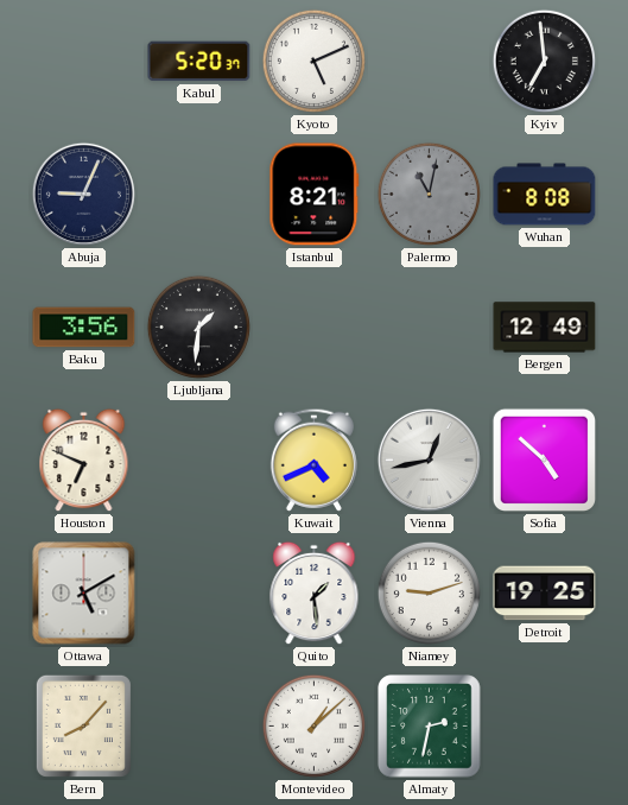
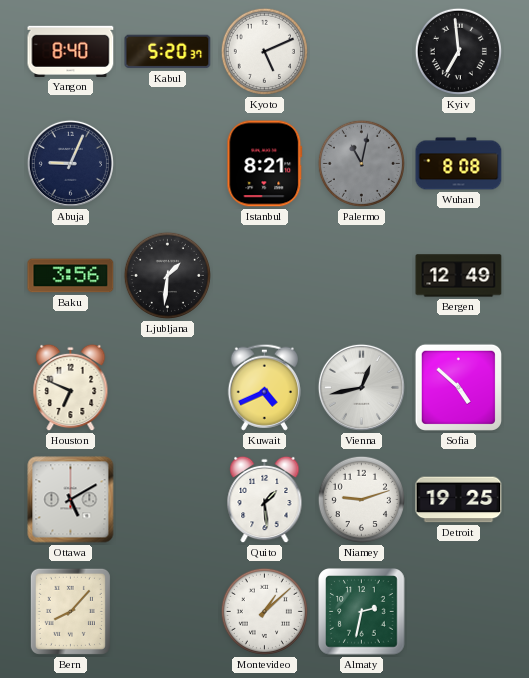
Yangon: none -> 8:40
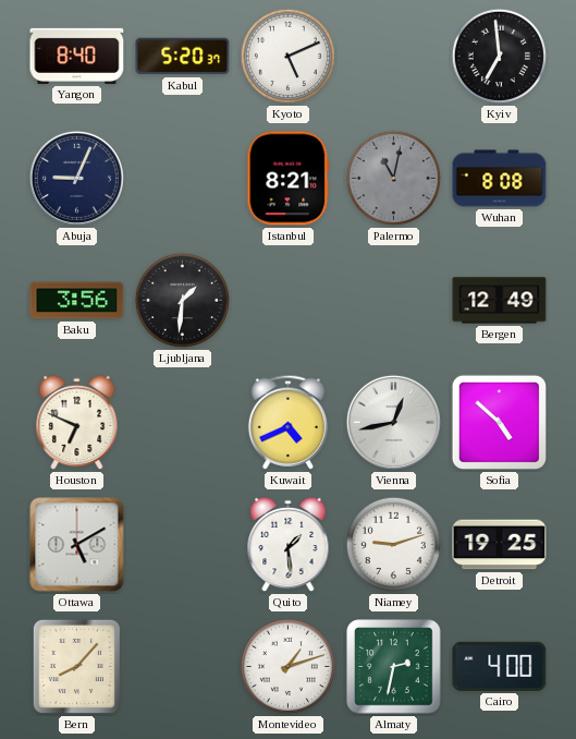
Montevideo: 1:08 -> 1:12
Cairo: none -> 4:00
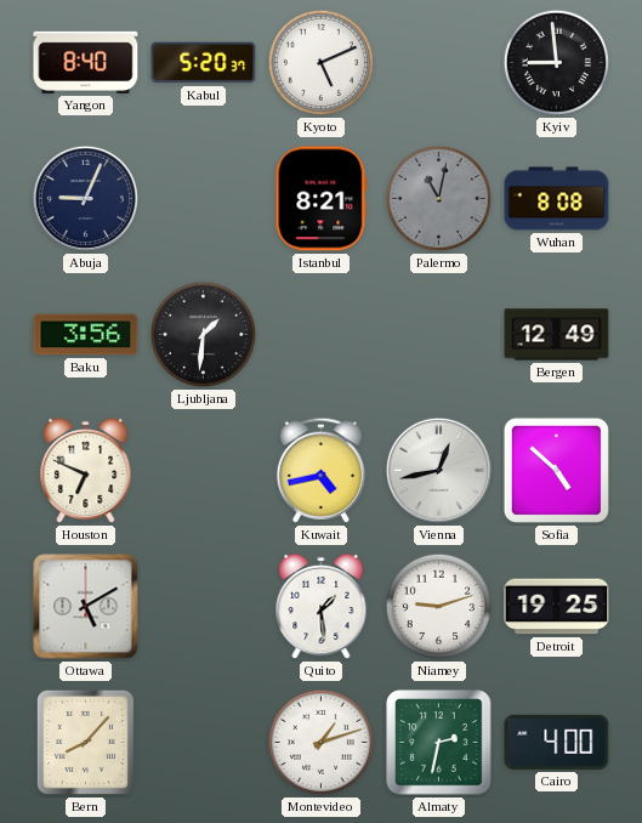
Kyiv: 6:59 -> 8:59
Kuwait: 4:41 -> 4:43
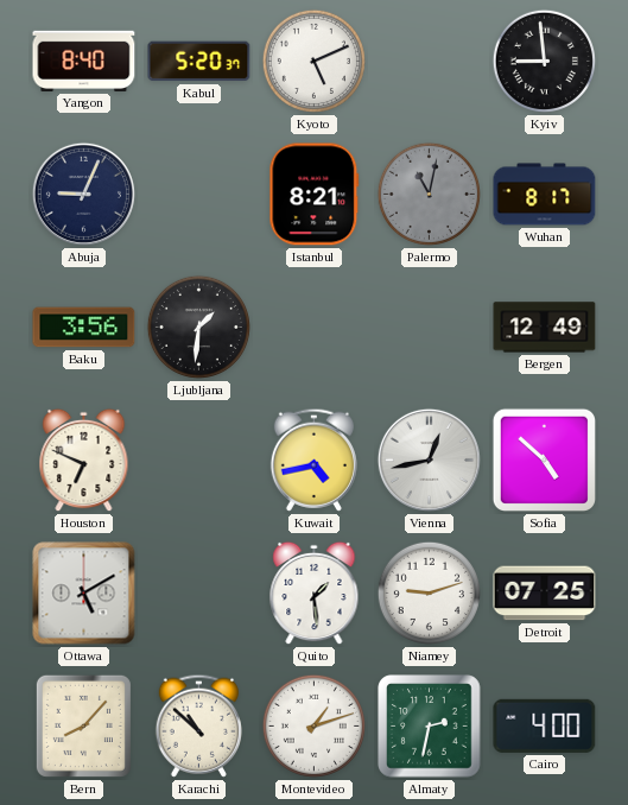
Wuhan: 8:08 -> 8:17
Detroit: 19:25 -> 07:25
Karachi: none -> 10:52
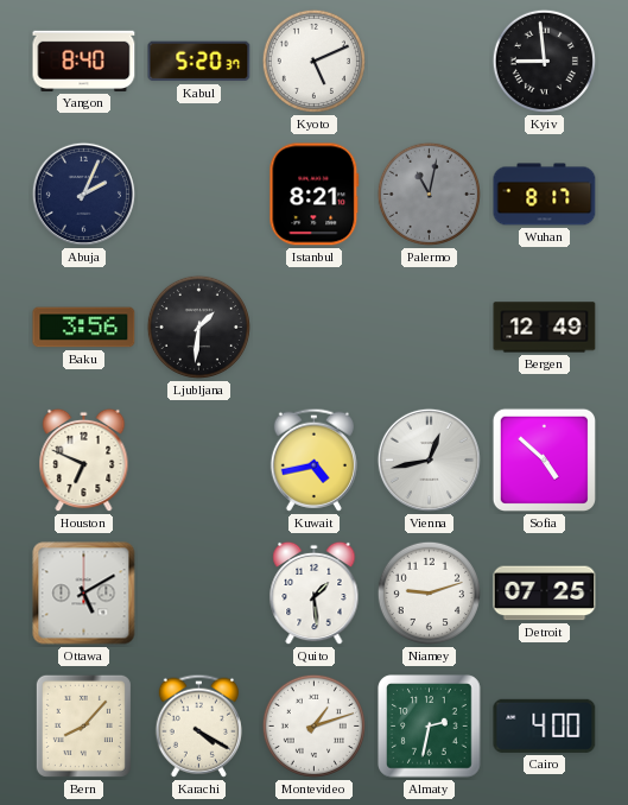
Abuja: 9:04 -> 2:04
Karachi: 10:52 -> 4:20
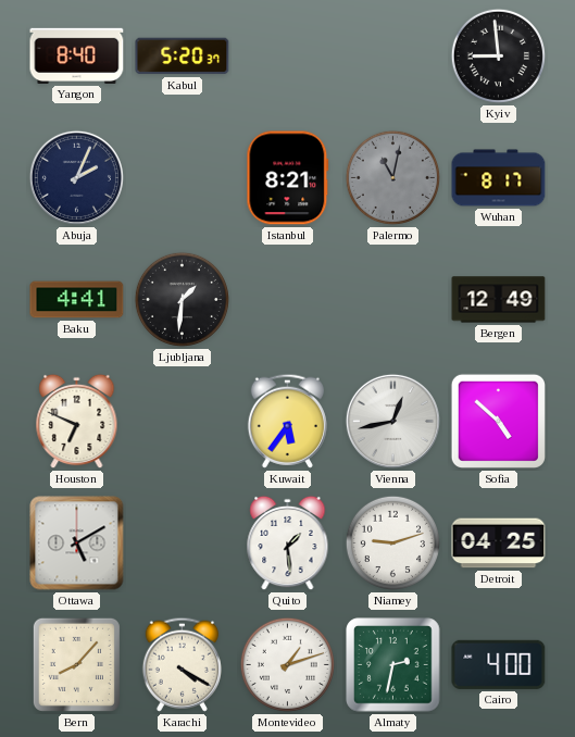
Kyoto: 5:11 -> none
Baku: 3:56 -> 4:41
Kuwait: 4:43 -> 5:36
Detroit: 07:25 -> 04:25
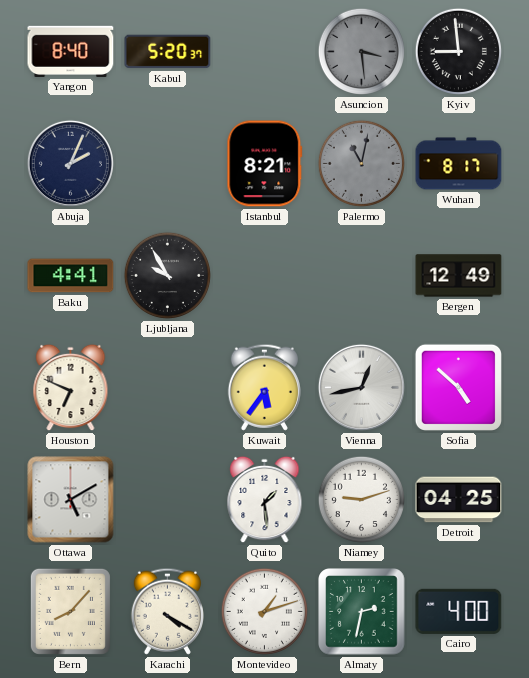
Asuncion: none -> 3:29
Ljubljana: 1:31 -> 9:55
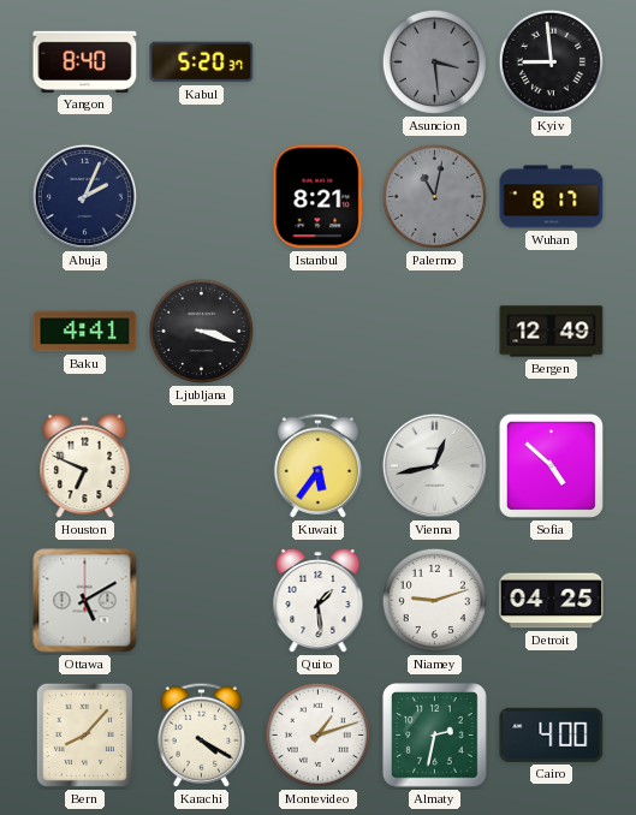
Ljubljana: 9:55 -> 3:18
